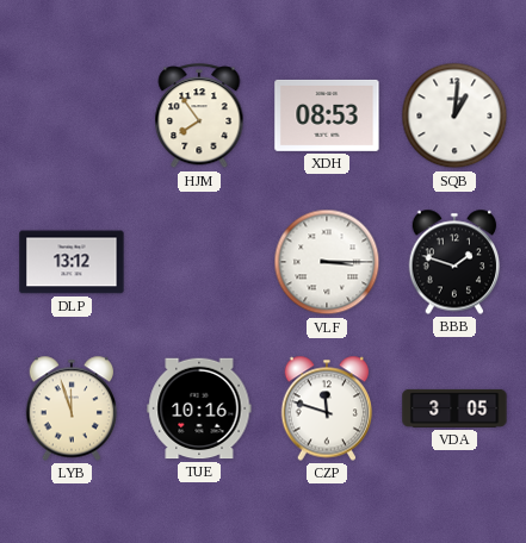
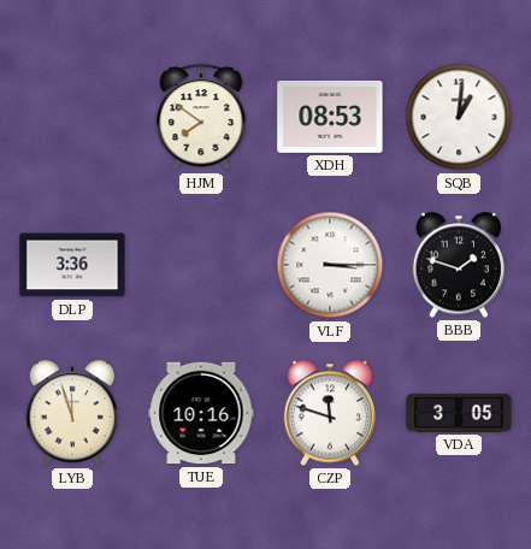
HJM: 7:54 -> 7:51
DLP: 13:12 -> 3:36
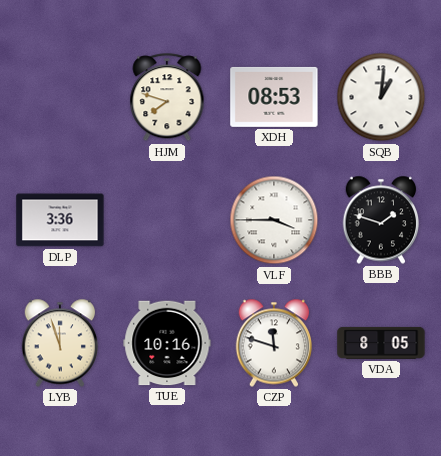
HJM: 7:51 -> 7:48
VLF: 3:15 -> 3:45
VDA: 3:05 -> 8:05
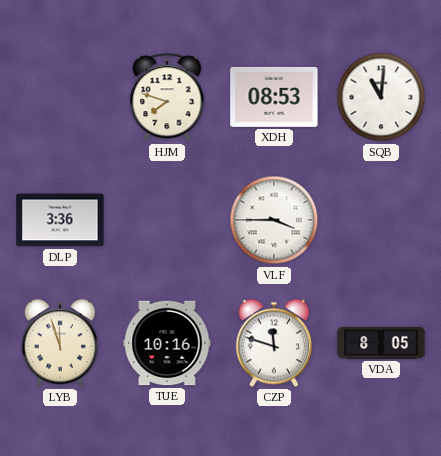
SQB: 1:01 -> 11:01
BBB: 1:48 -> none
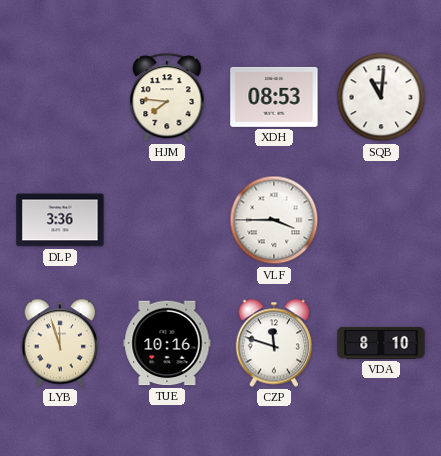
HJM: 7:48 -> 7:46
VDA: 8:05 -> 8:10
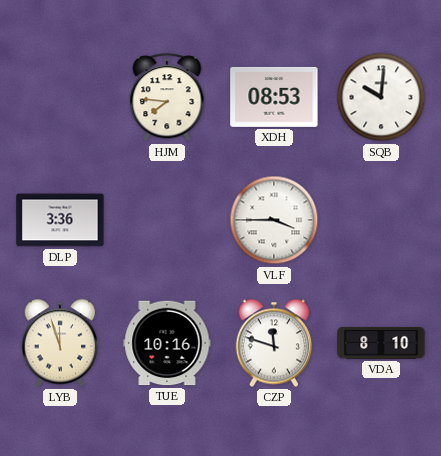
SQB: 11:01 -> 10:01
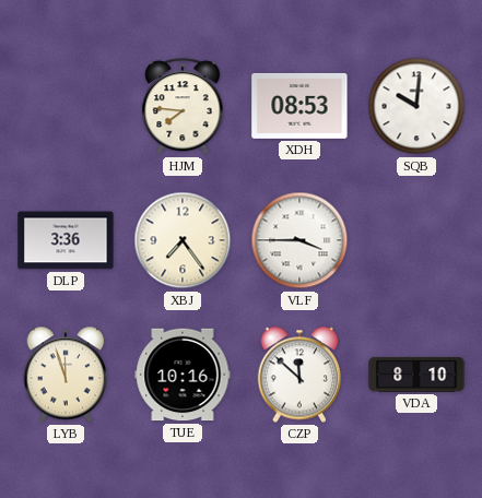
XBJ: none -> 7:24
CZP: 11:48 -> 11:52
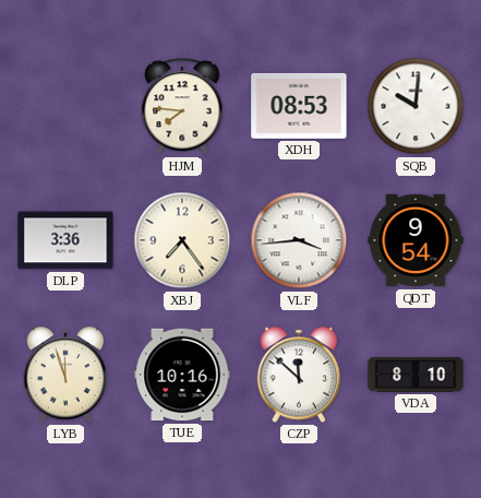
VLF: 3:45 -> 3:44
QDT: none -> 9:54
